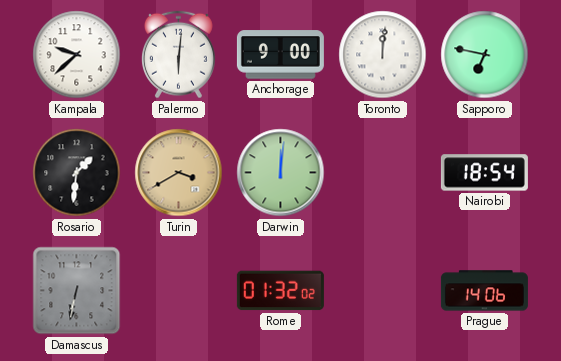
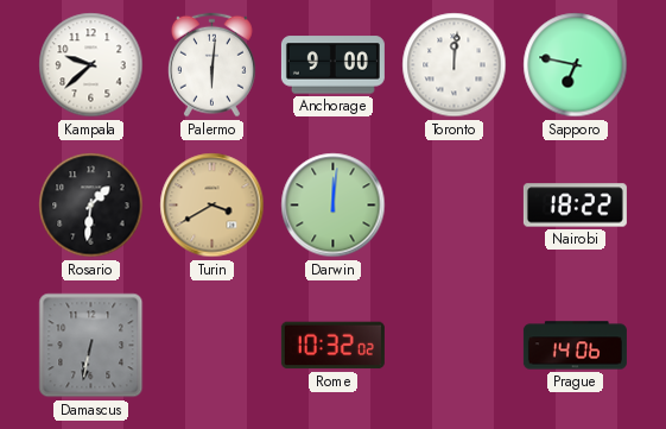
Nairobi: 18:54 -> 18:22
Rome: 01:32 -> 10:32
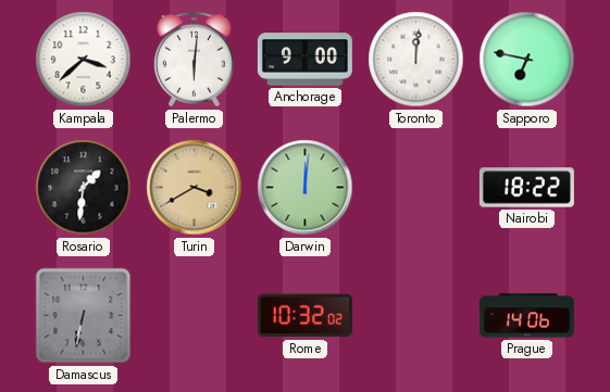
Kampala: 9:38 -> 3:38
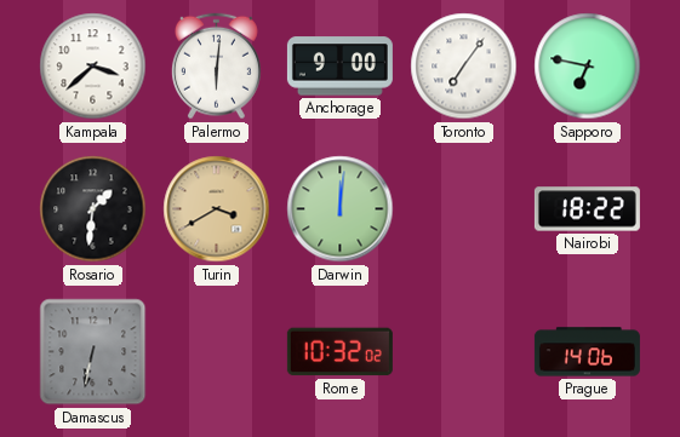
Toronto: 12:01 -> 7:06
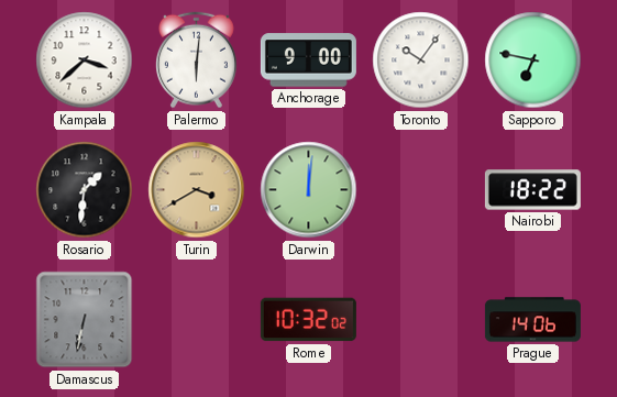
Toronto: 7:06 -> 10:06
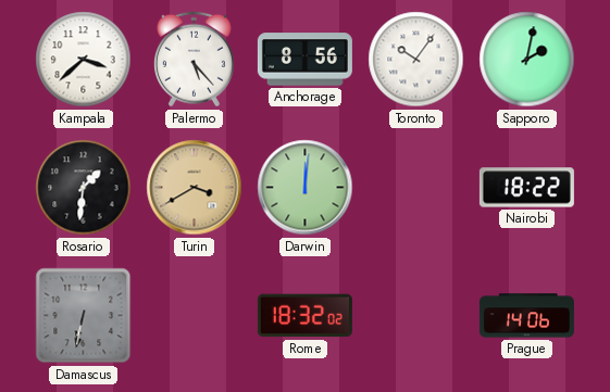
Palermo: 6:01 -> 5:23
Anchorage: 9:00 -> 8:56
Sapporo: 6:47 -> 2:02
Rome: 10:32 -> 18:32
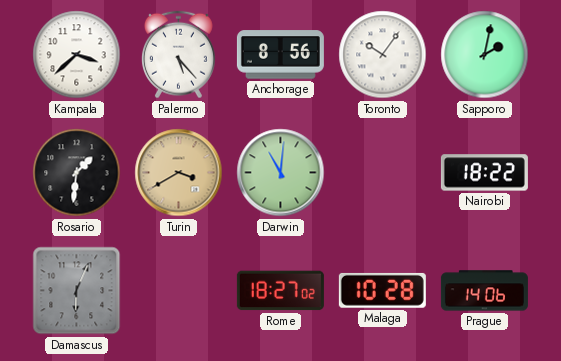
Darwin: 12:01 -> 11:01
Damascus: 6:32 -> 6:04
Rome: 18:32 -> 18:27
Malaga: none -> 10:28
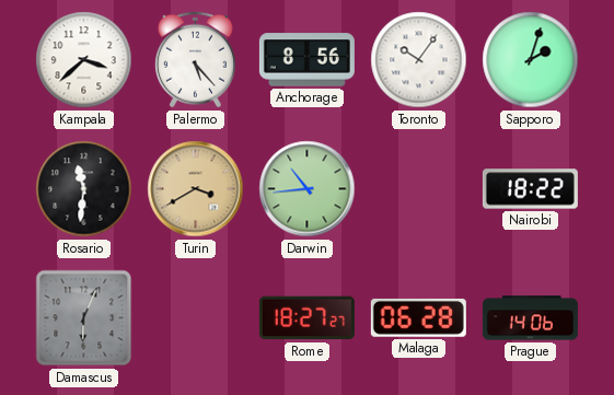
Sapporo: 2:02 -> 2:03
Rosario: 1:31 -> 11:31
Darwin: 11:01 -> 10:44
Rome: 18:27:02 -> 18:27:27
Malaga: 10:28 -> 06:28
